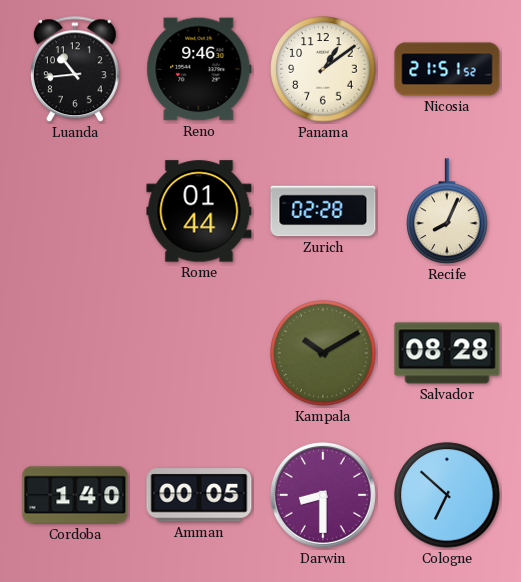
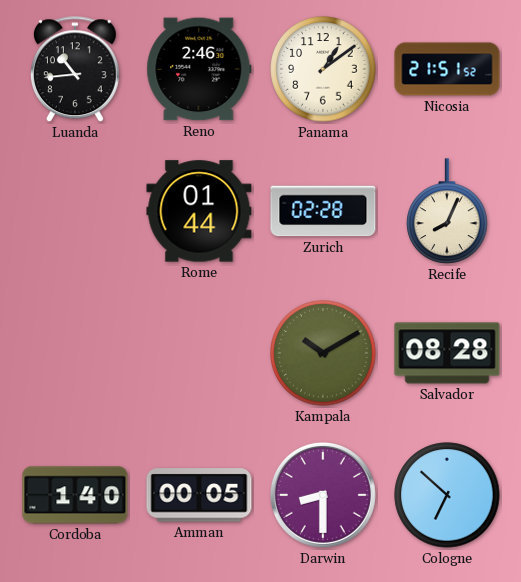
Reno: 9:46 -> 2:46
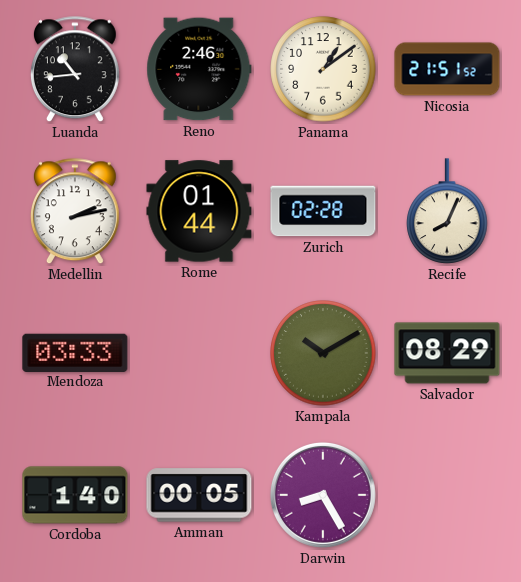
Medellin: none -> 2:13
Mendoza: none -> 03:33
Salvador: 08:28 -> 08:29
Darwin: 8:30 -> 8:25
Cologne: 6:52 -> none
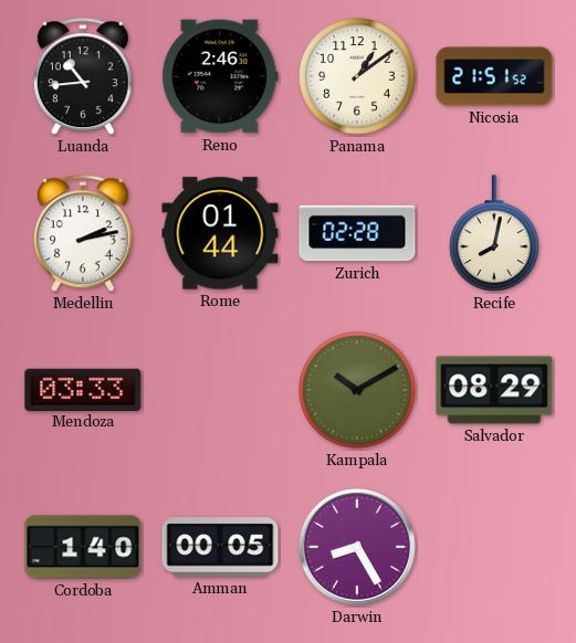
Recife: 8:04 -> 8:02
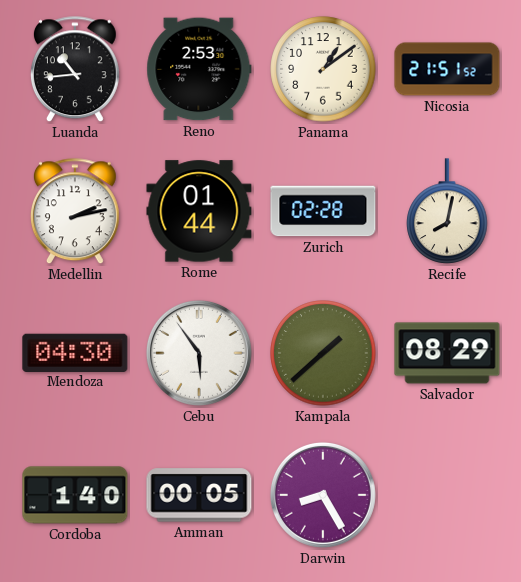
Reno: 2:46 -> 2:53
Mendoza: 03:33 -> 04:30
Cebu: none -> 5:54
Kampala: 10:10 -> 1:38
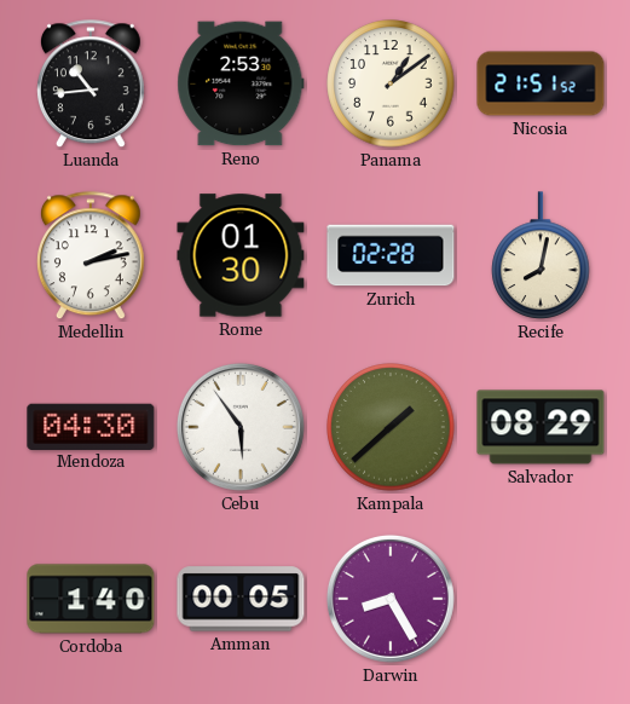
Rome: 01:44 -> 01:30
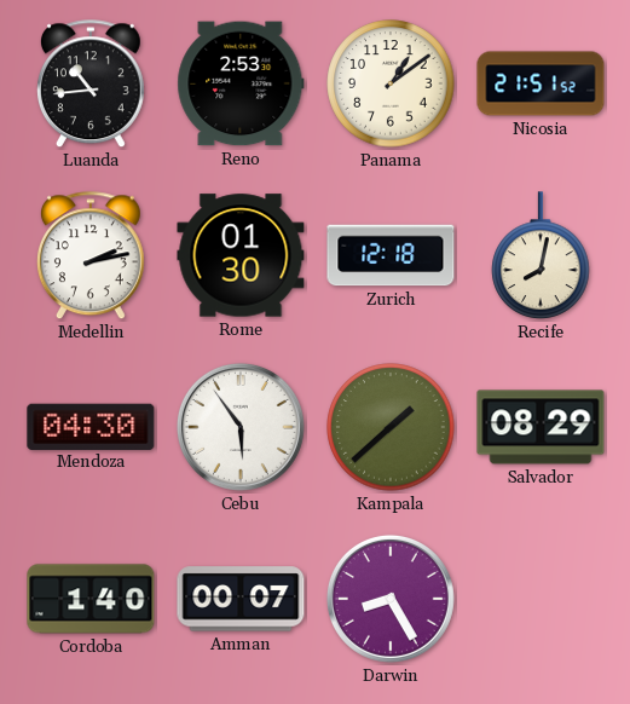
Zurich: 02:28 -> 12:18
Amman: 00:05 -> 00:07
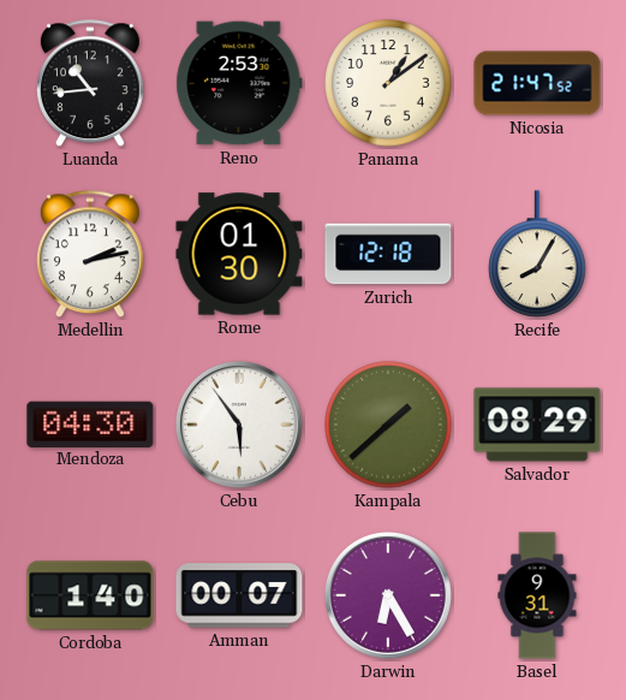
Nicosia: 21:51 -> 21:47
Recife: 8:02 -> 8:05
Darwin: 8:25 -> 6:25
Basel: none -> 9:31
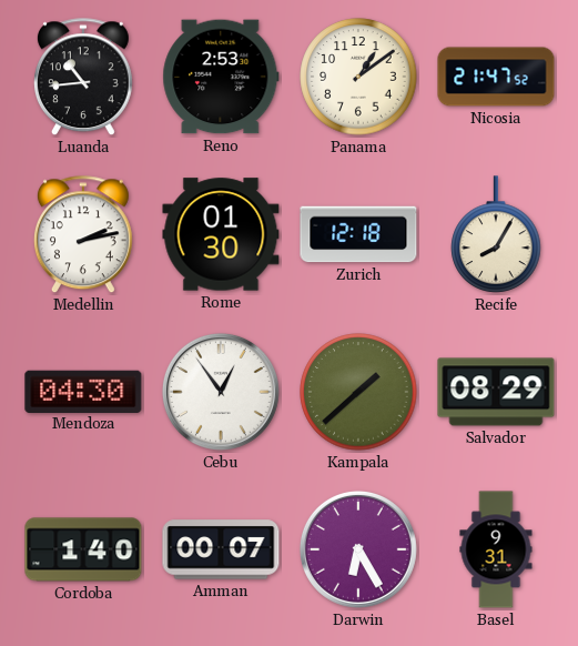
Cebu: 5:54 -> 12:54
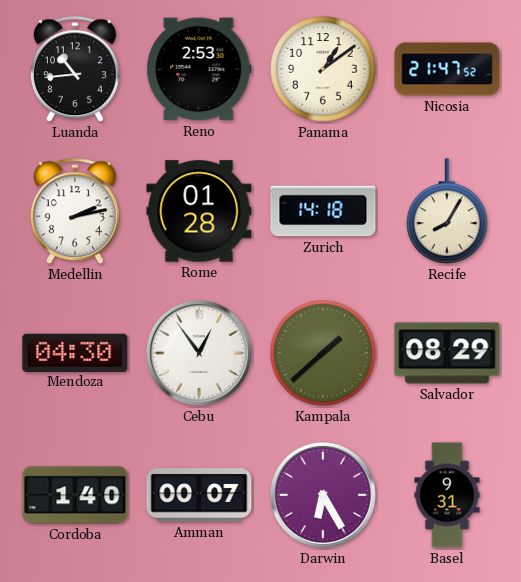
Rome: 01:30 -> 01:28
Zurich: 12:18 -> 14:18
